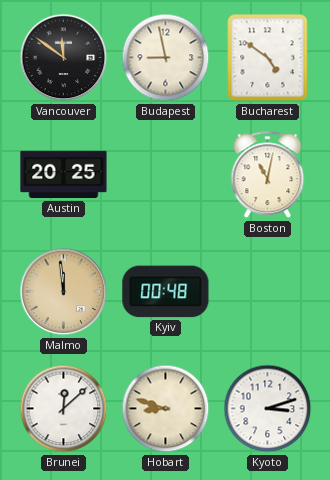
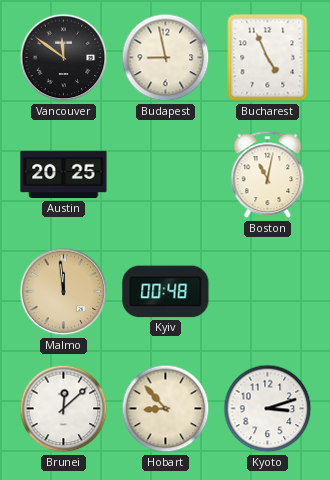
Bucharest: 4:51 -> 4:56
Hobart: 8:48 -> 8:53
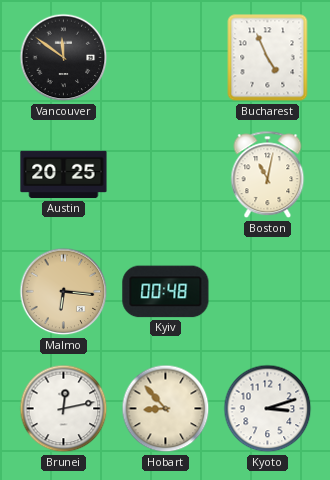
Budapest: 8:58 -> none
Malmo: 11:59 -> 6:16
Brunei: 12:08 -> 12:13
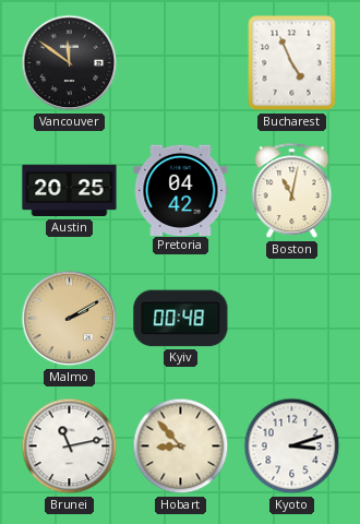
Pretoria: none -> 04:42
Malmo: 6:16 -> 2:10
Brunei: 12:13 -> 11:13
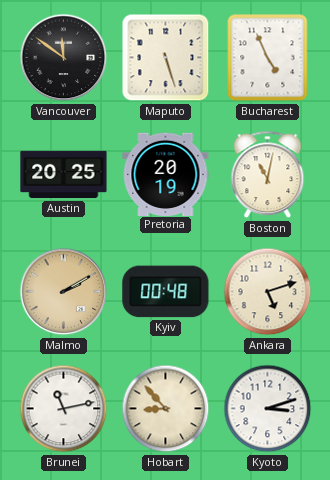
Maputo: none -> 5:27
Pretoria: 04:42 -> 20:19
Ankara: none -> 5:12
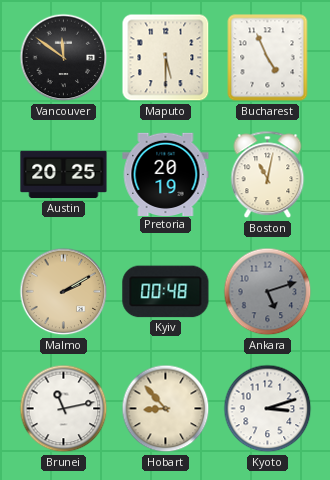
Maputo: 5:27 -> 5:30
Ankara dial: cream -> grey
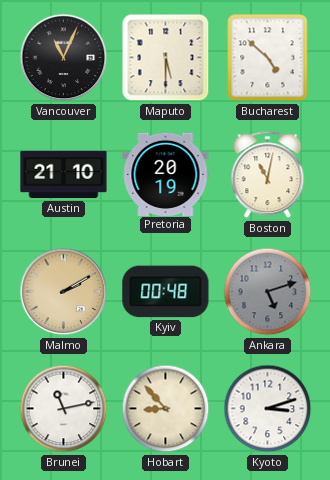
Vancouver: 11:51 -> 11:04
Bucharest: 4:56 -> 4:52
Austin: 20:25 -> 21:10
